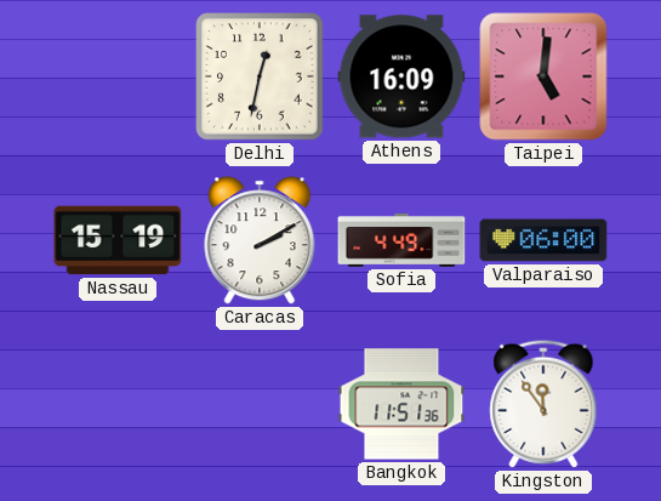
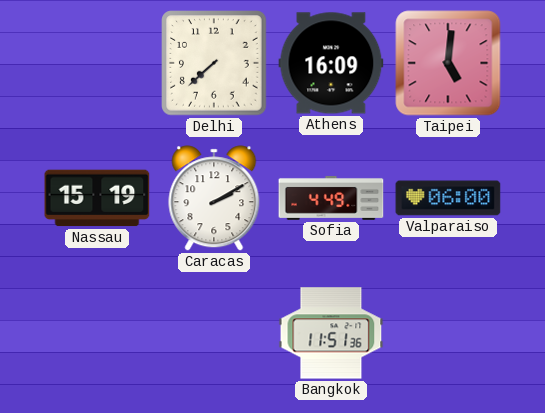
Delhi: 12:32 -> 7:38
Kingston: 11:54 -> none
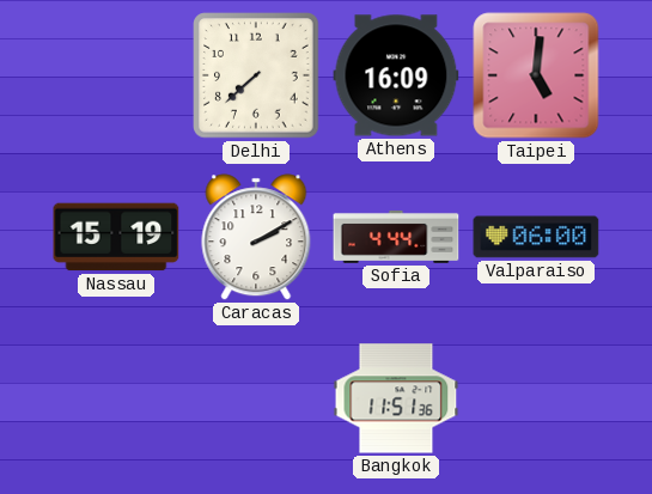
Sofia: 4:49 -> 4:44
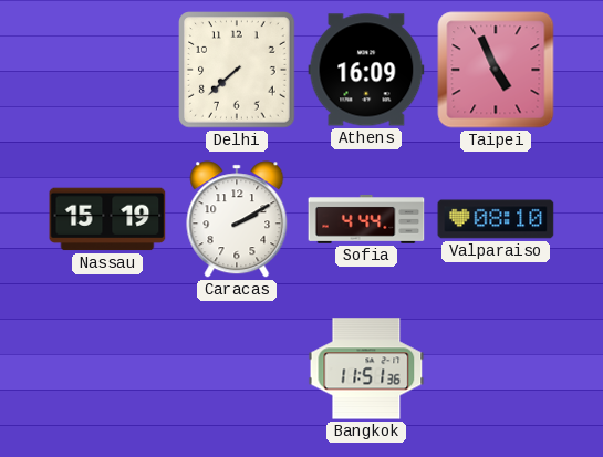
Taipei: 5:01 -> 4:56
Valparaiso: 06:00 -> 08:10
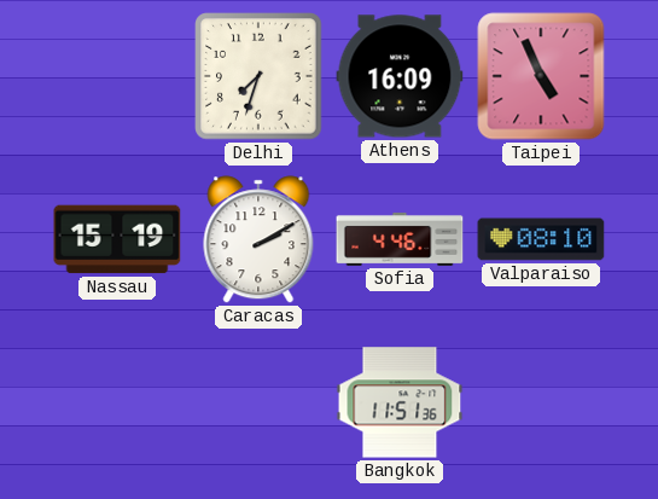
Delhi: 7:38 -> 7:33
Sofia: 4:44 -> 4:46
